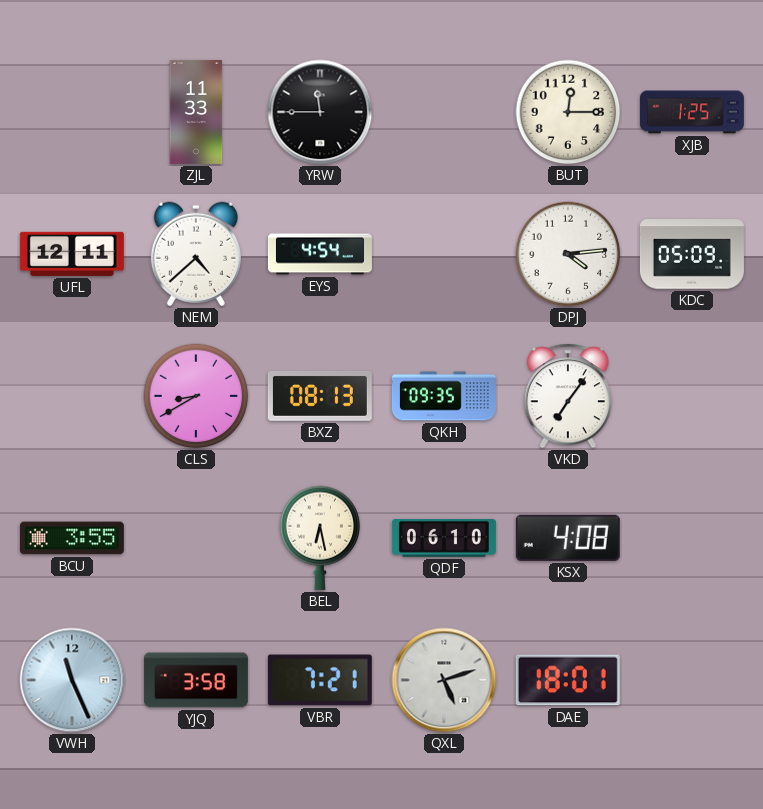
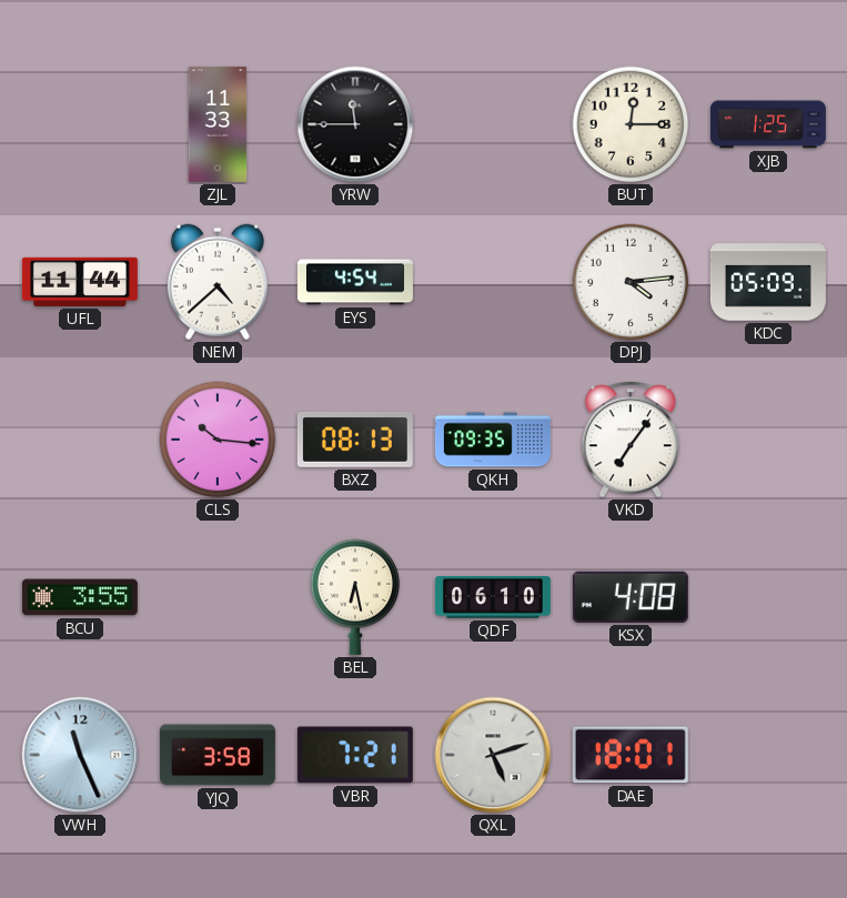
UFL: 12:11 -> 11:44
CLS: 8:40 -> 10:16
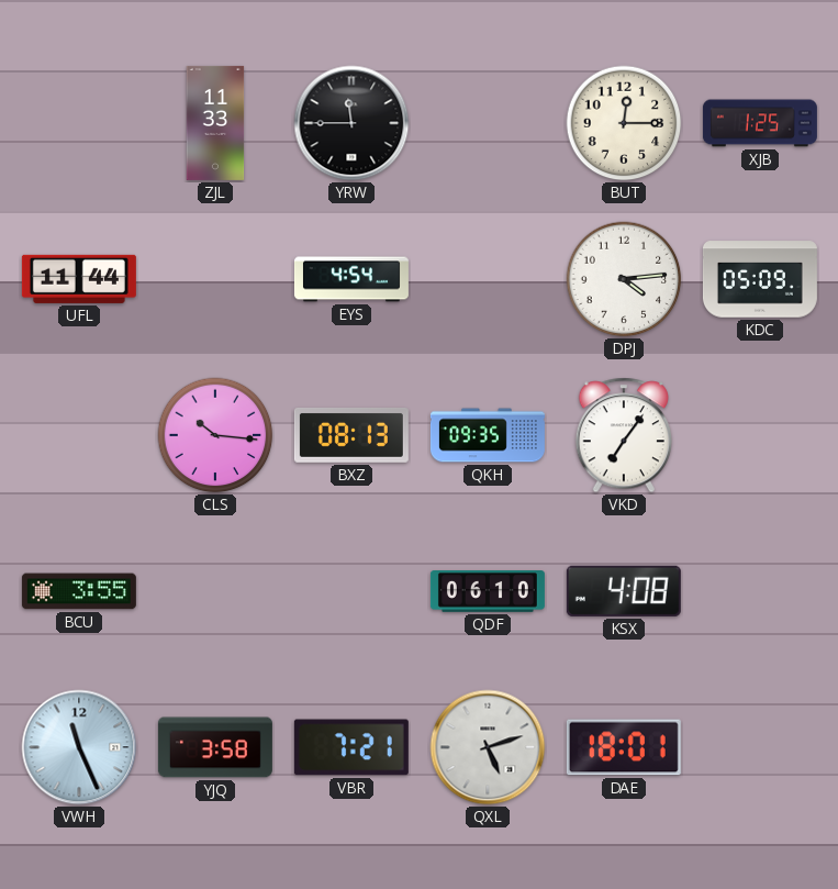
NEM: 4:38 -> none
BEL: 6:28 -> none
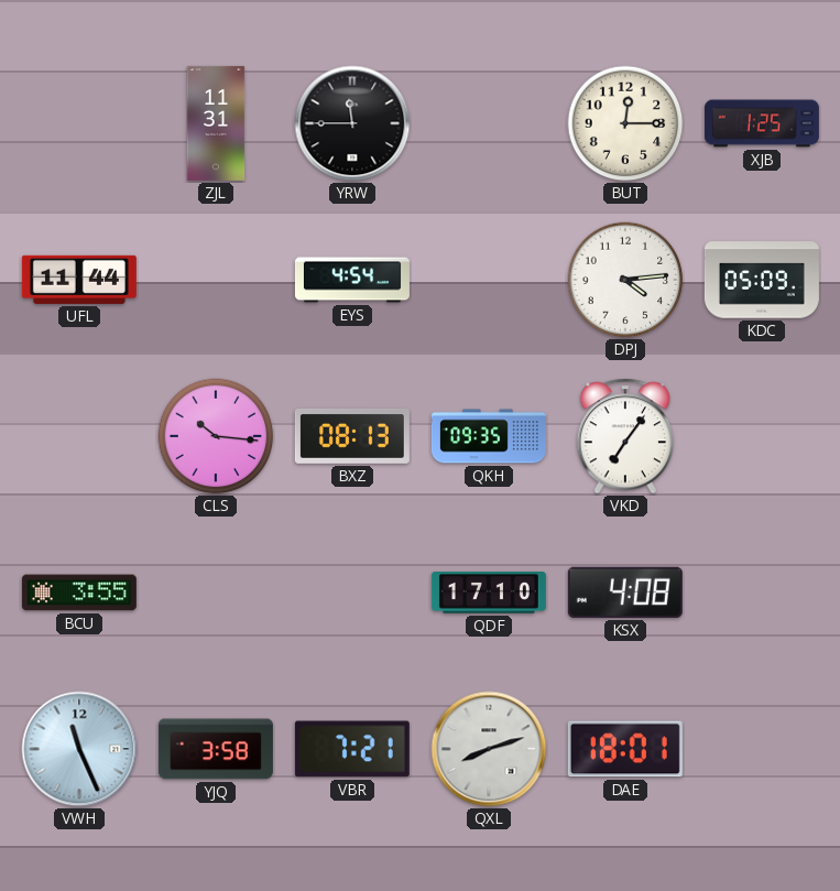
ZJL: 11:33 -> 11:31
QDF: 06:10 -> 17:10
QXL: 5:12 -> 8:12
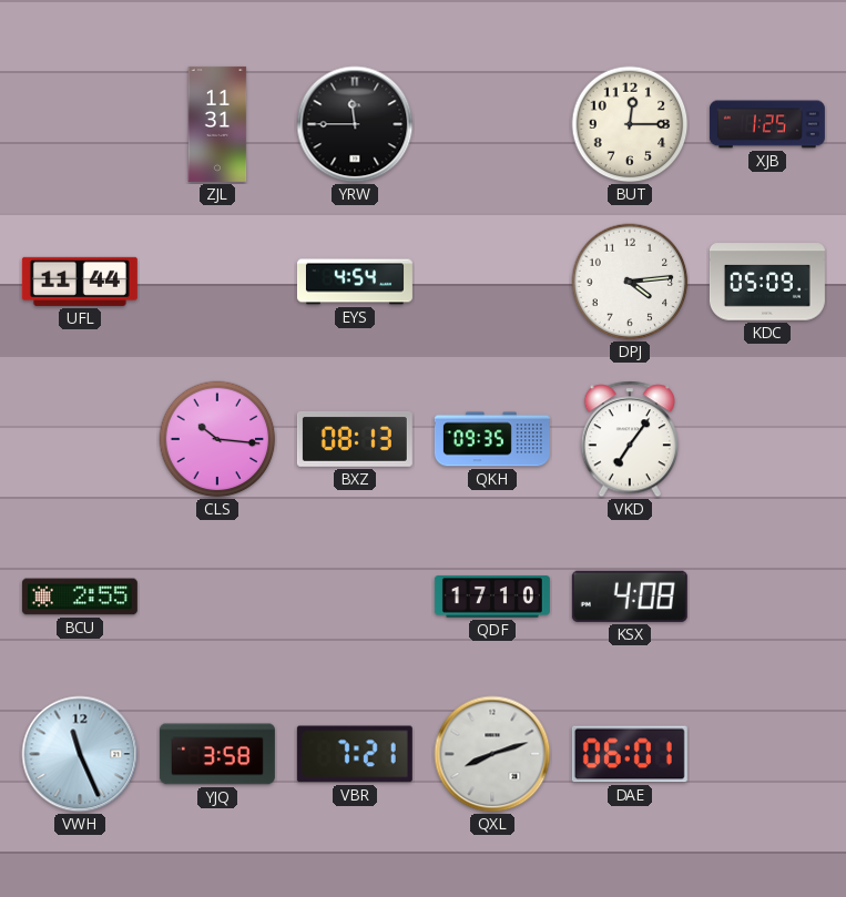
BCU: 3:55 -> 2:55
DAE: 18:01 -> 06:01
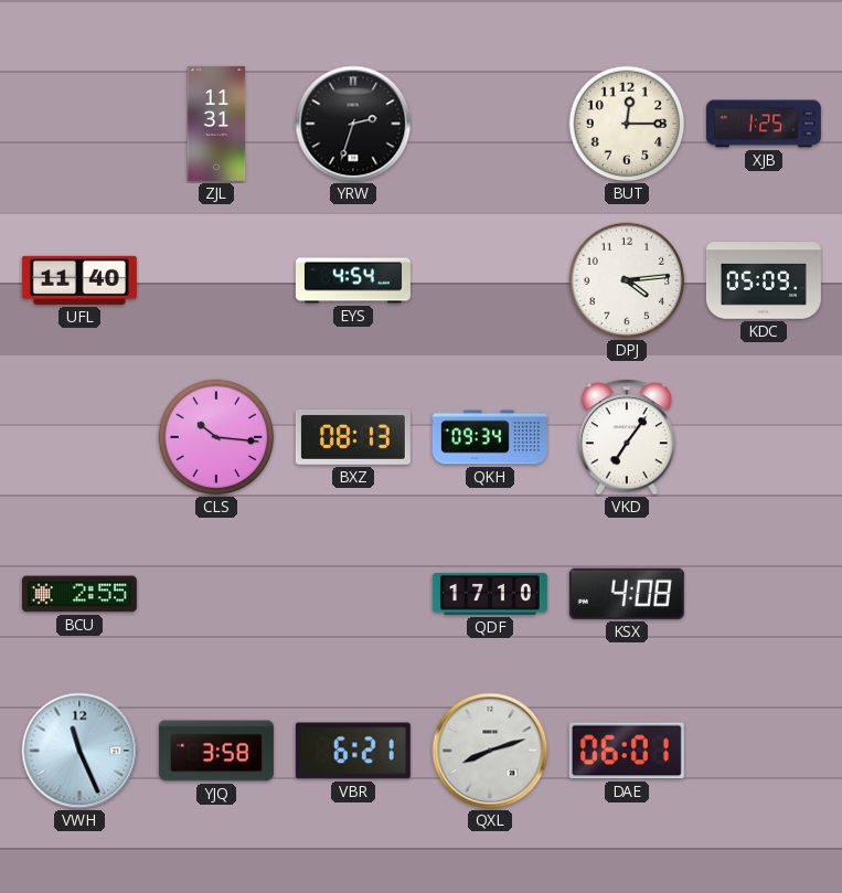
YRW: 11:45 -> 2:33
UFL: 11:44 -> 11:40
QKH: 09:35 -> 09:34
VBR: 7:21 -> 6:21
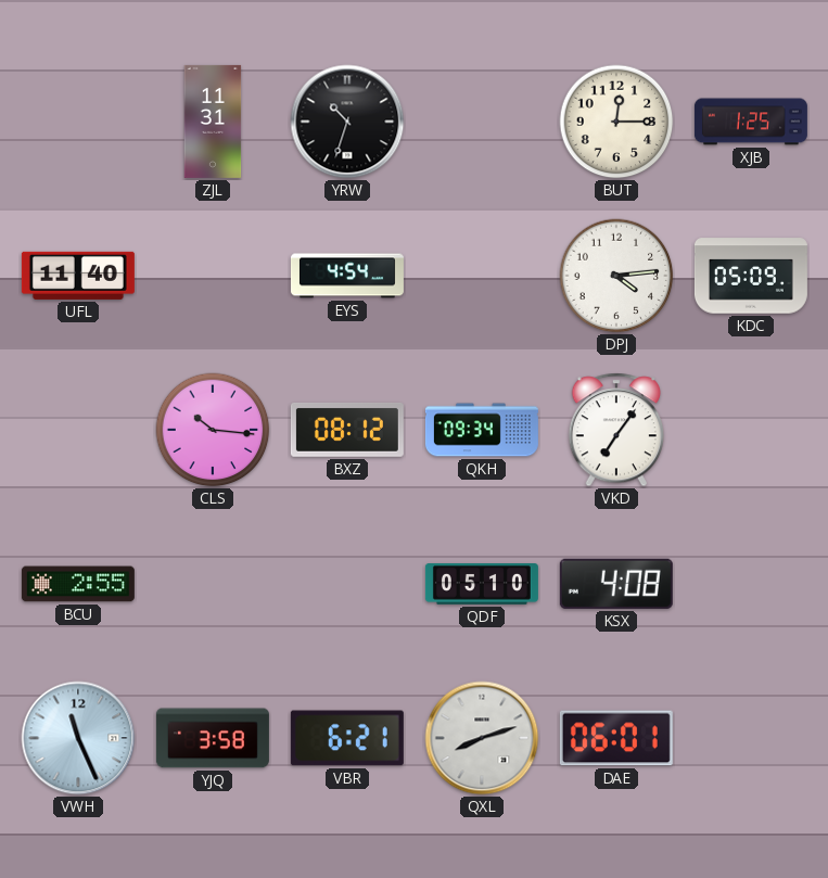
YRW: 2:33 -> 10:33
BXZ: 08:13 -> 08:12
QDF: 17:10 -> 05:10
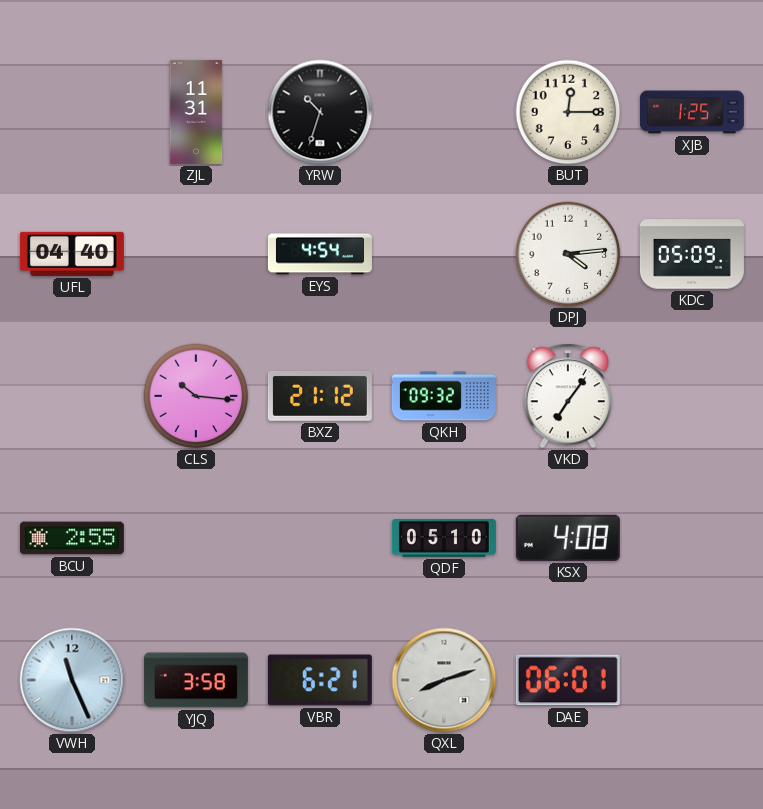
UFL: 11:40 -> 04:40
BXZ: 08:12 -> 21:12
QKH: 09:34 -> 09:32
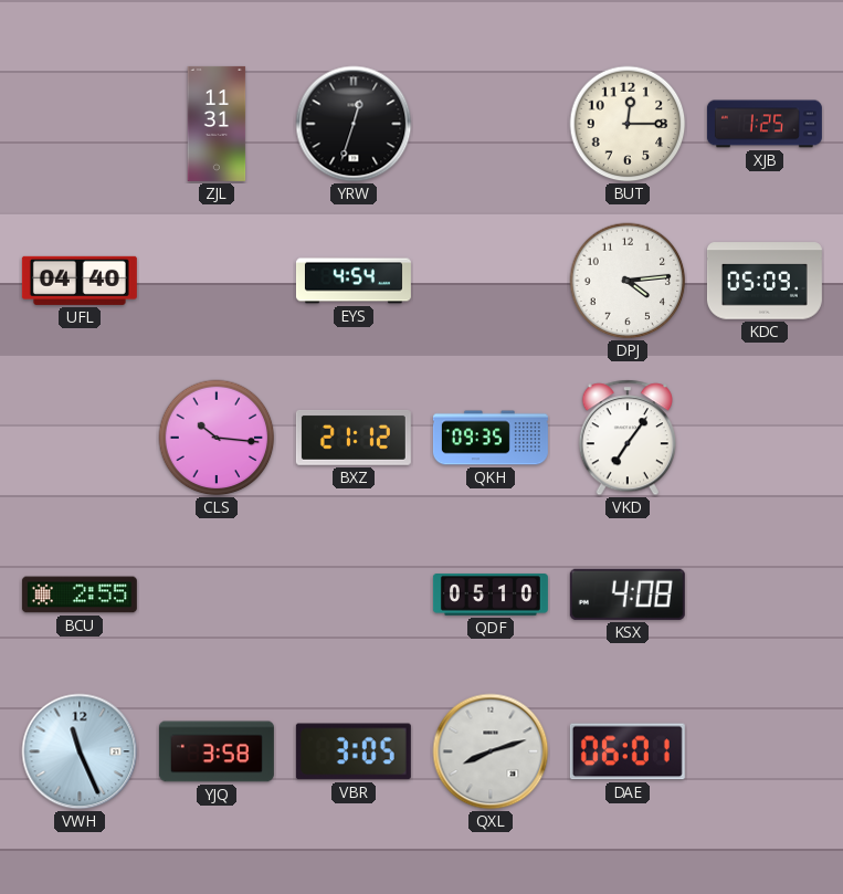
YRW: 10:33 -> 12:33
QKH: 09:32 -> 09:35
VBR: 6:21 -> 3:05
